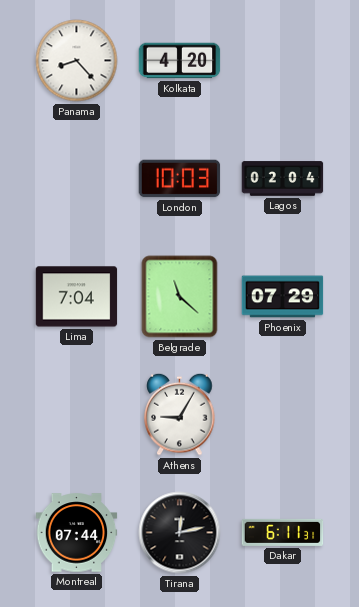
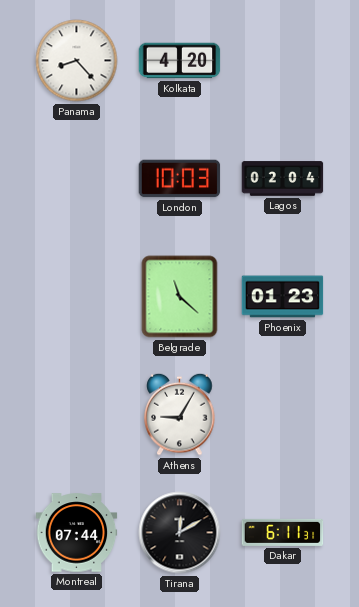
Lima: 7:04 -> none
Phoenix: 07:29 -> 01:23
Tirana: 12:13 -> 12:10
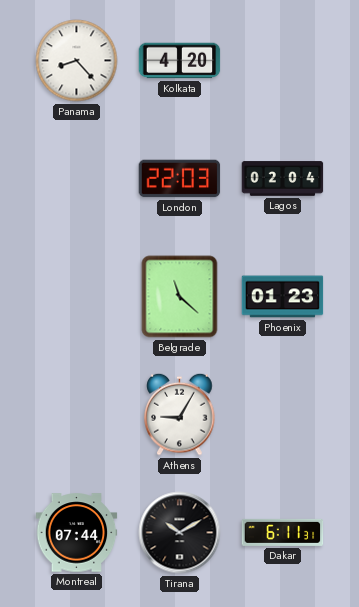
London: 10:03 -> 22:03
Tirana: 12:10 -> 10:10
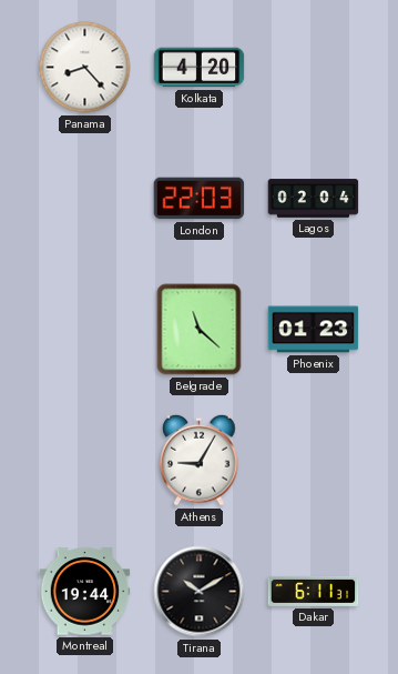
Montreal: 07:44 -> 19:44
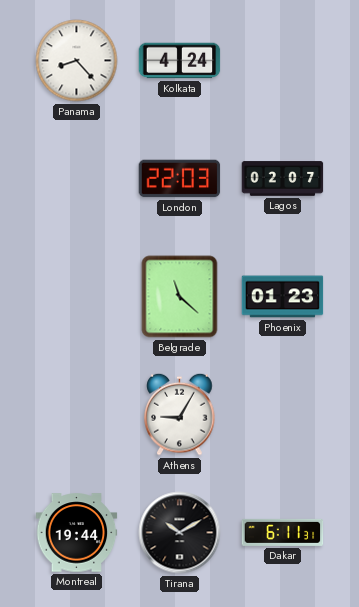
Kolkata: 4:20 -> 4:24
Lagos: 02:04 -> 02:07
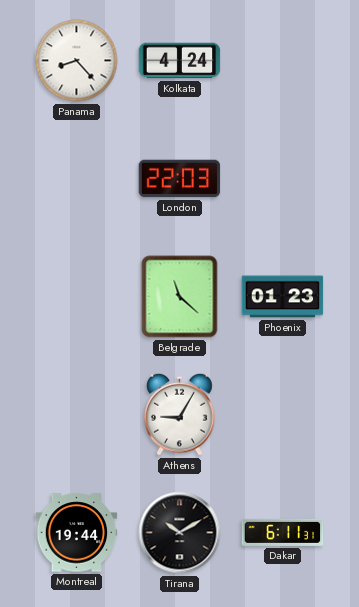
Lagos: 02:07 -> none
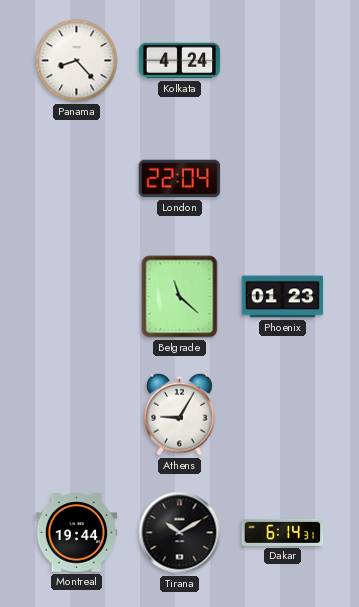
London: 22:03 -> 22:04
Dakar: 6:11 -> 6:14
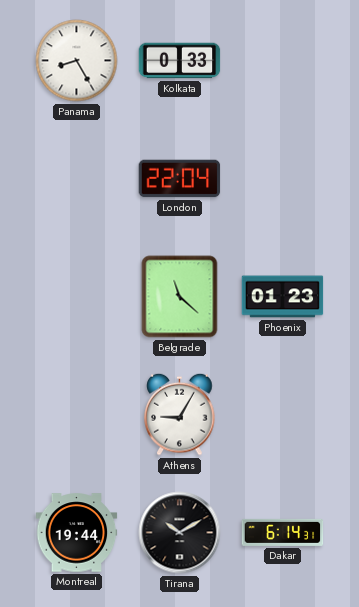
Panama: 8:23 -> 8:25
Kolkata: 4:24 -> 0:33
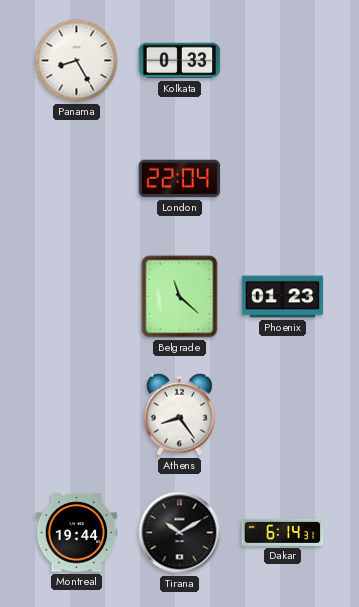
Athens: 9:05 -> 8:24
